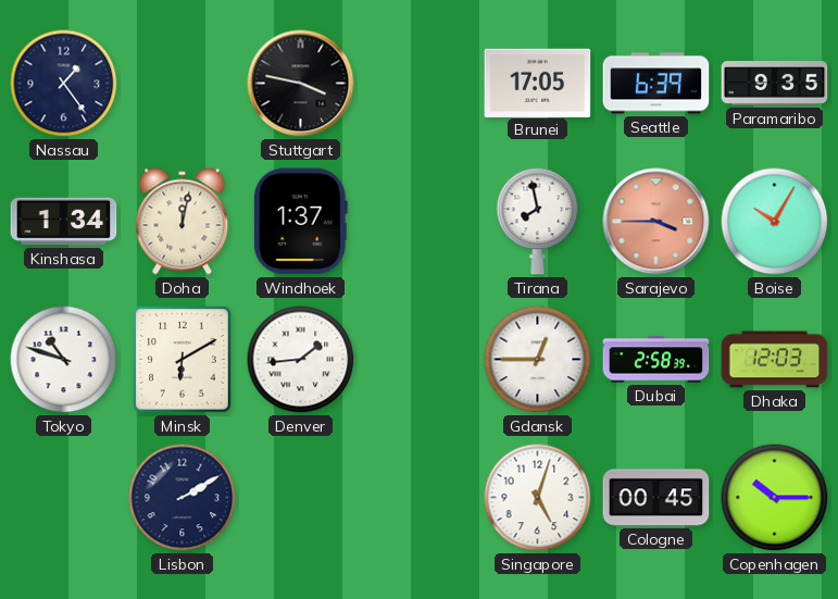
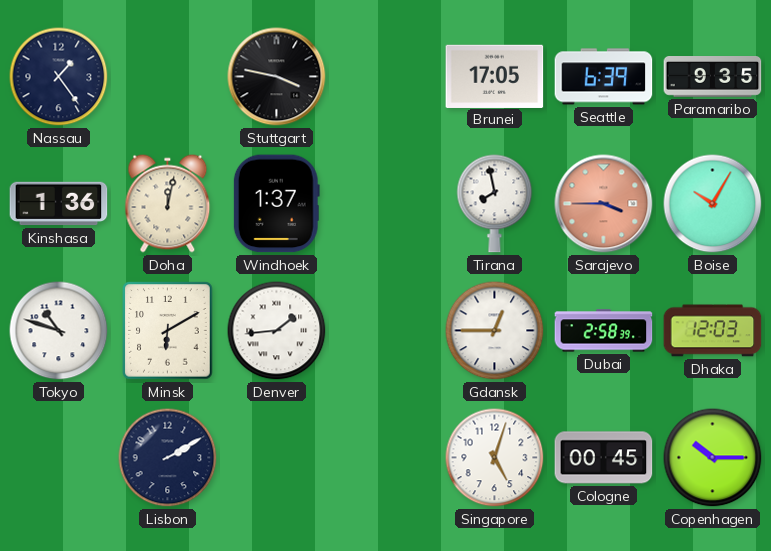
Kinshasa: 1:34 -> 1:36
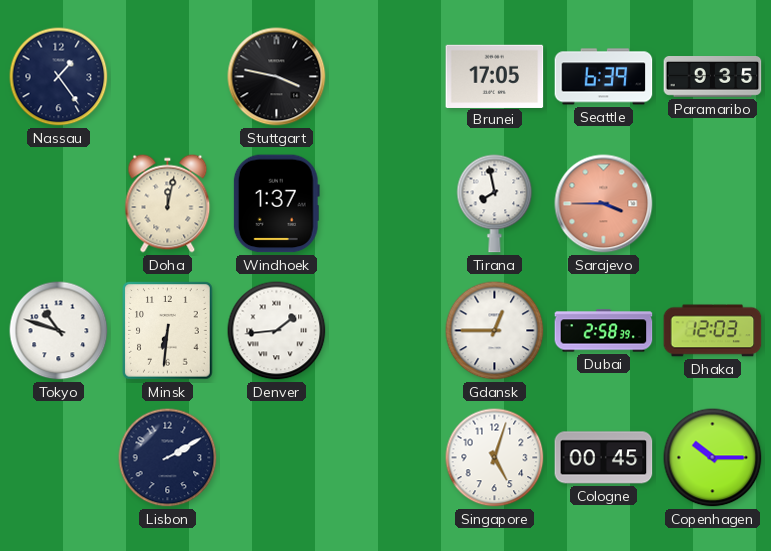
Kinshasa: 1:36 -> none
Boise: 10:05 -> none
Minsk: 6:10 -> 6:31
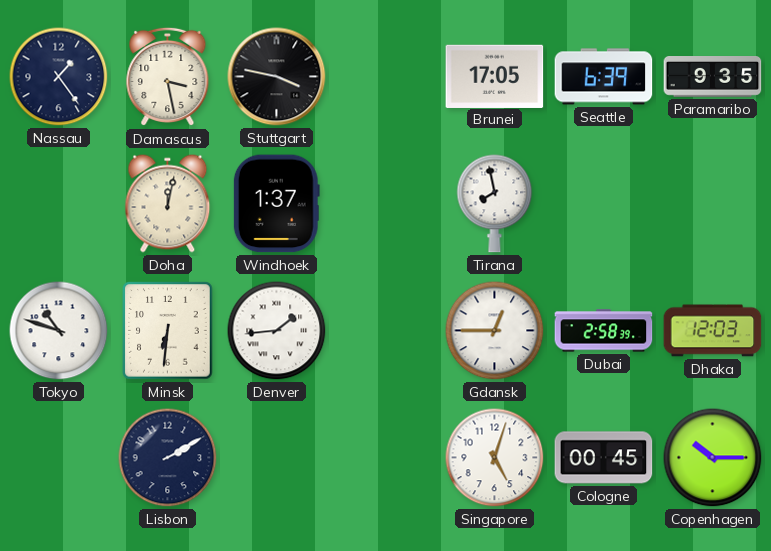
Damascus: none -> 3:28
Sarajevo: 3:45 -> none
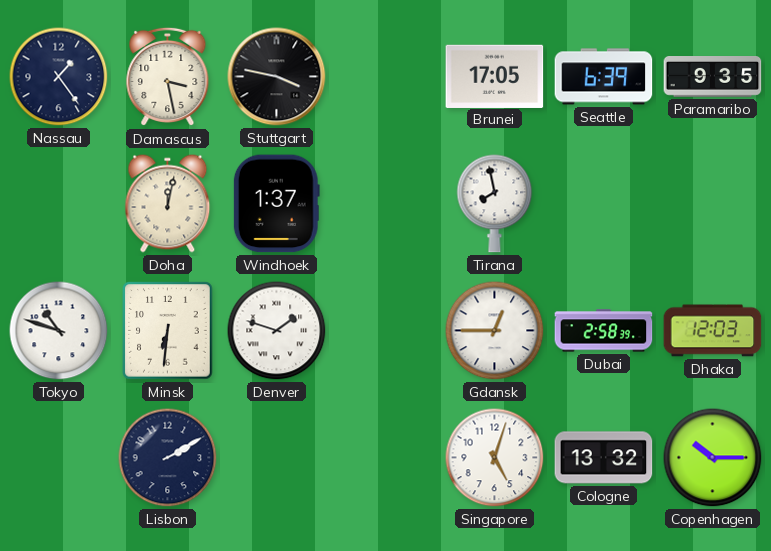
Denver: 1:44 -> 1:48
Cologne: 00:45 -> 13:32
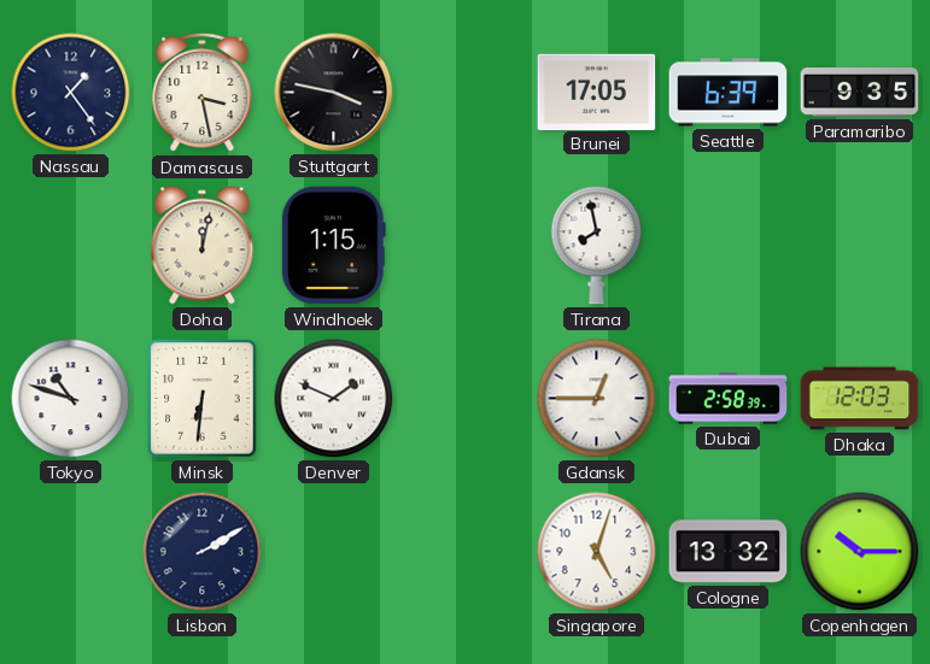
Windhoek: 1:37 -> 1:15
Denver: 1:48 -> 1:49
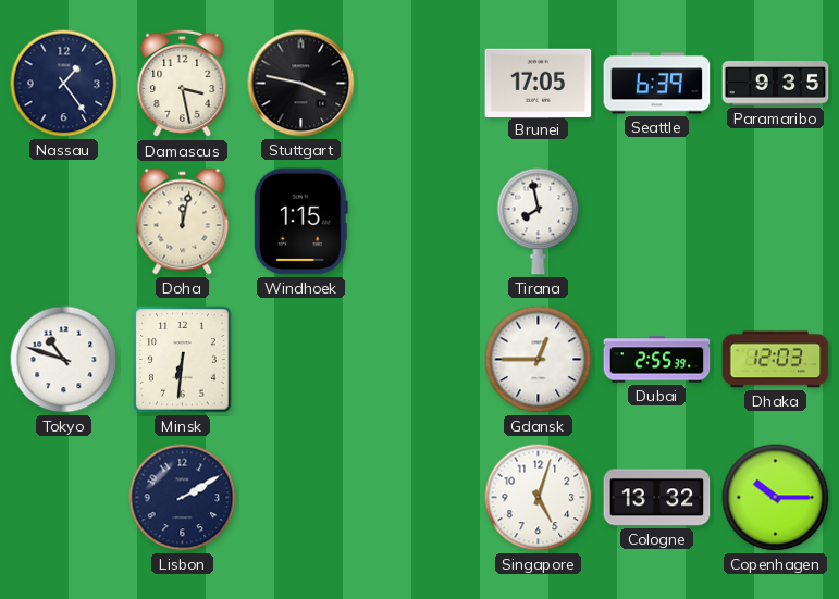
Denver: 1:49 -> none
Dubai: 2:58 -> 2:55
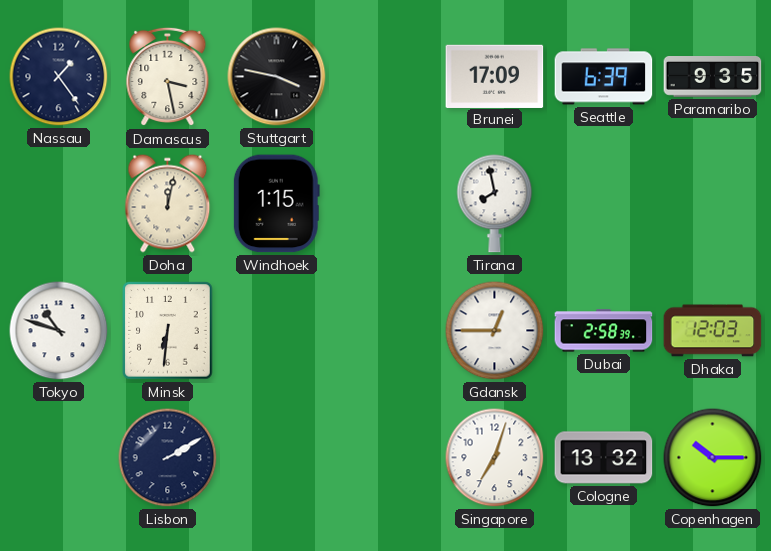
Brunei: 17:05 -> 17:09
Dubai: 2:55 -> 2:58
Singapore: 5:03 -> 7:03
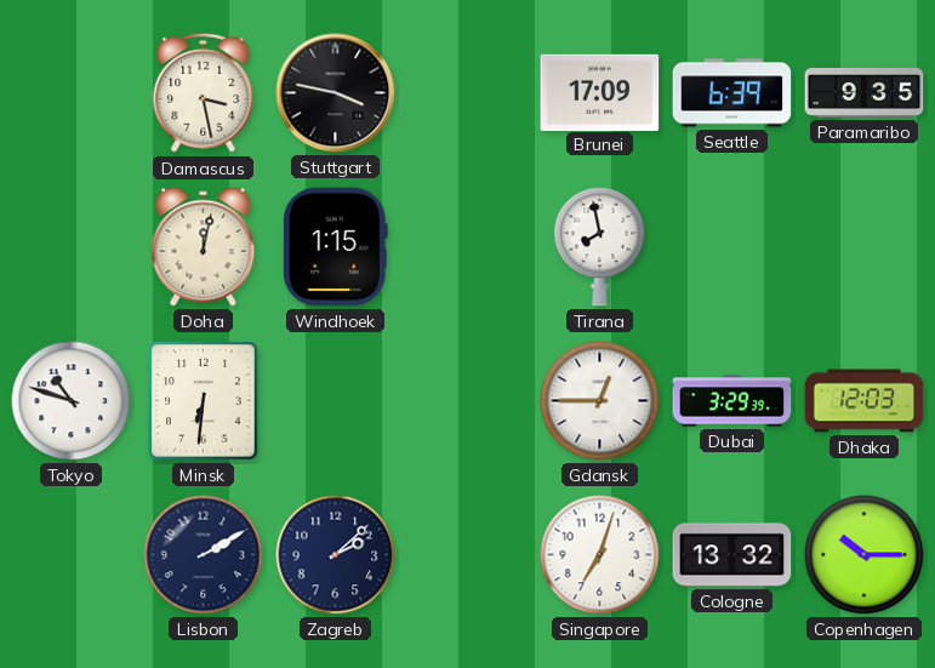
Nassau: 1:24 -> none
Dubai: 2:58 -> 3:29
Zagreb: none -> 2:08
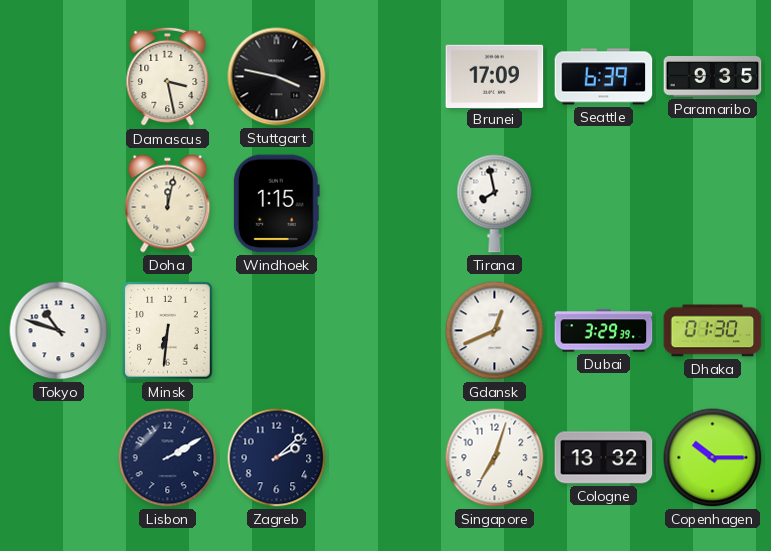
Gdansk: 12:45 -> 12:41
Dhaka: 12:03 -> 01:30
